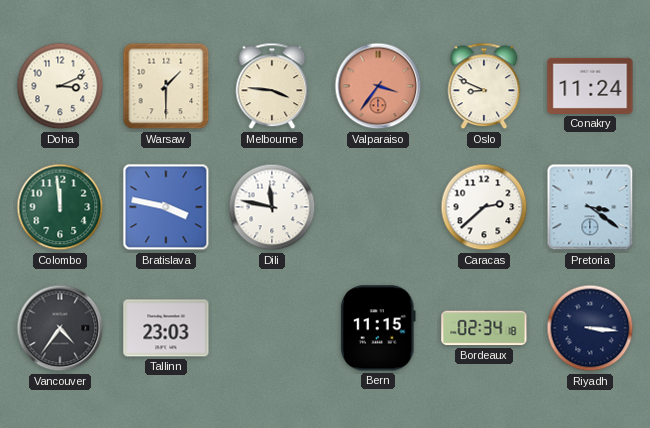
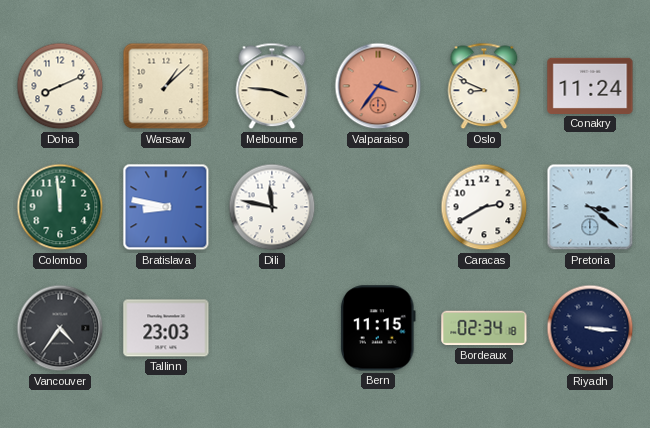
Doha: 3:11 -> 8:11
Warsaw: 1:30 -> 1:08
Bratislava: 3:47 -> 8:47
Caracas: 2:38 -> 2:40
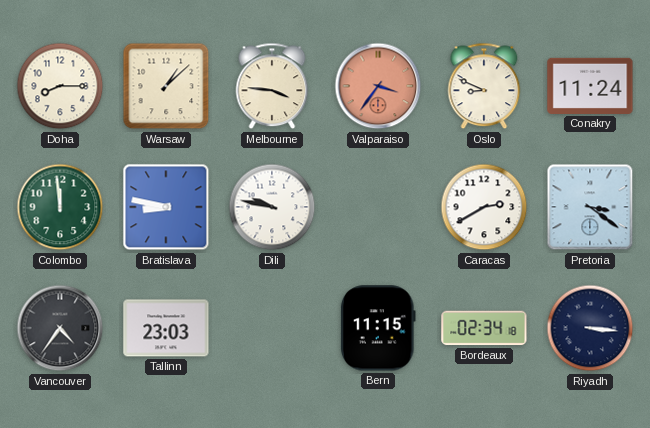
Doha: 8:11 -> 8:15
Dili: 11:47 -> 9:47
